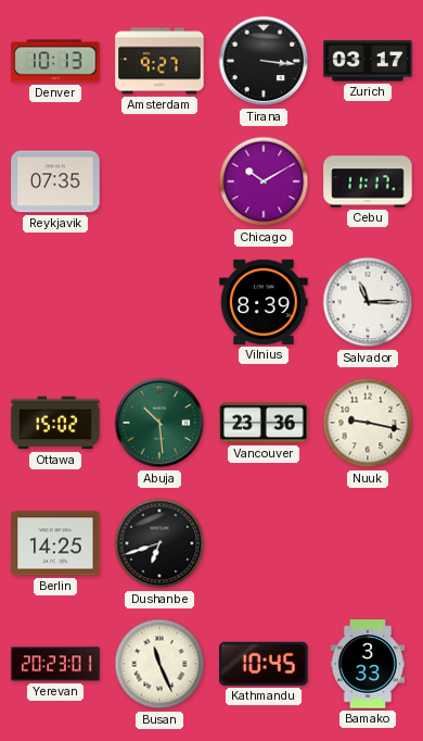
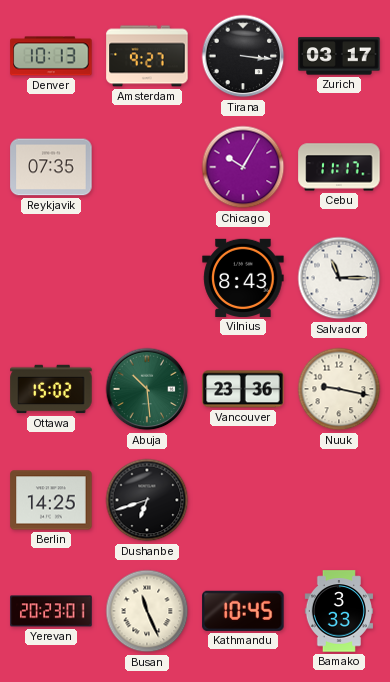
Chicago: 10:10 -> 10:05
Vilnius: 8:39 -> 8:43
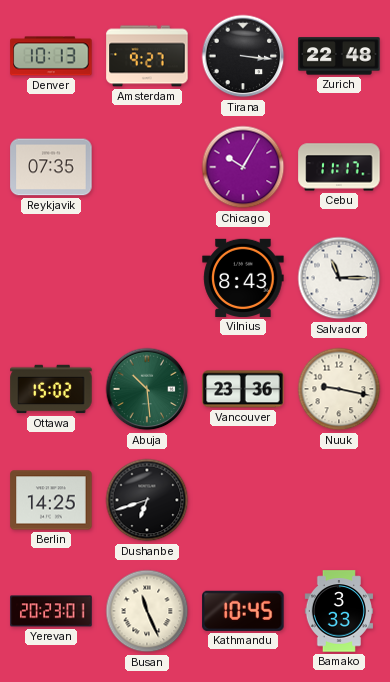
Zurich: 03:17 -> 22:48
